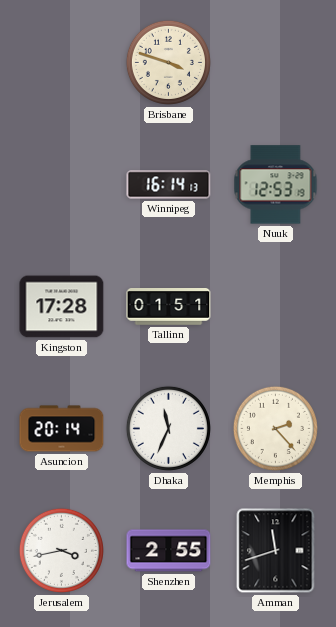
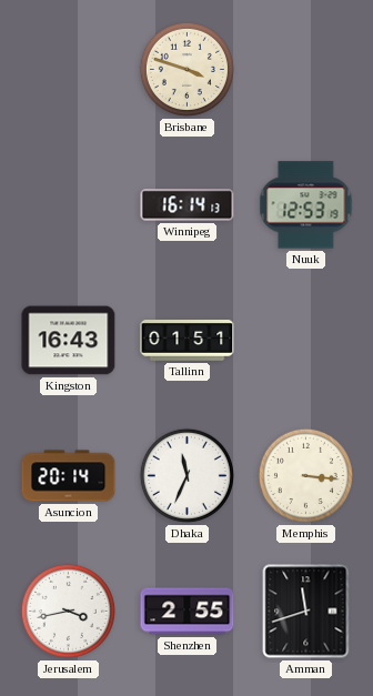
Kingston: 17:28 -> 16:43
Memphis: 2:23 -> 3:16
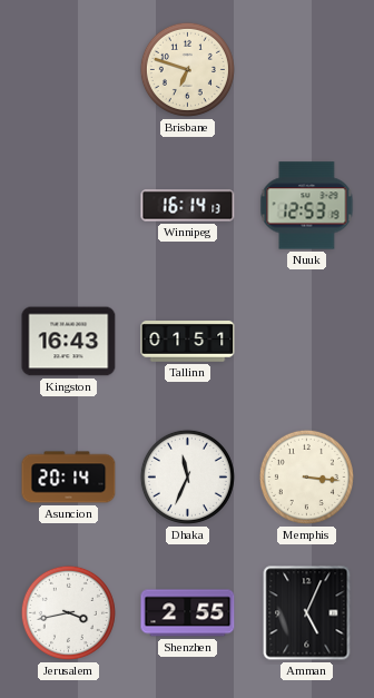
Brisbane: 3:48 -> 6:48
Amman: 11:42 -> 5:04
